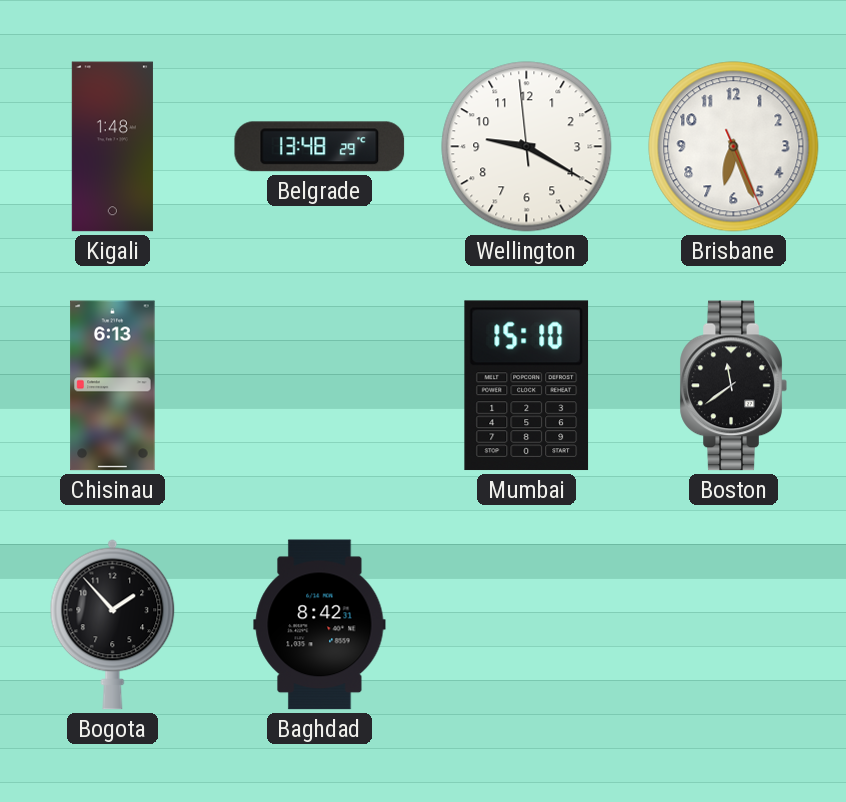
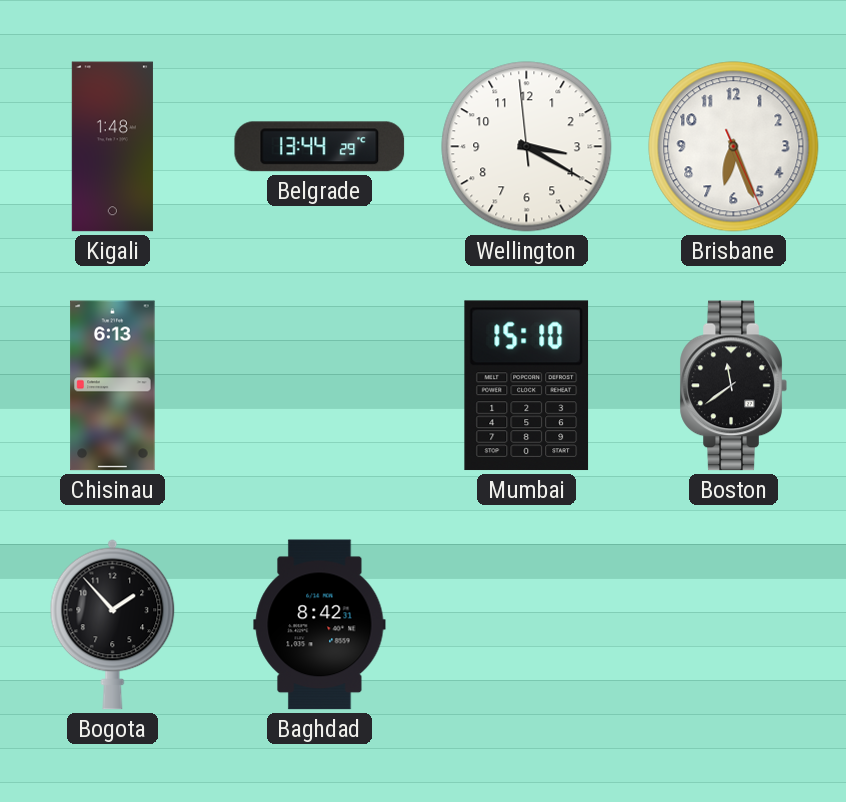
Belgrade: 13:48 -> 13:44
Wellington: 9:19 -> 3:19
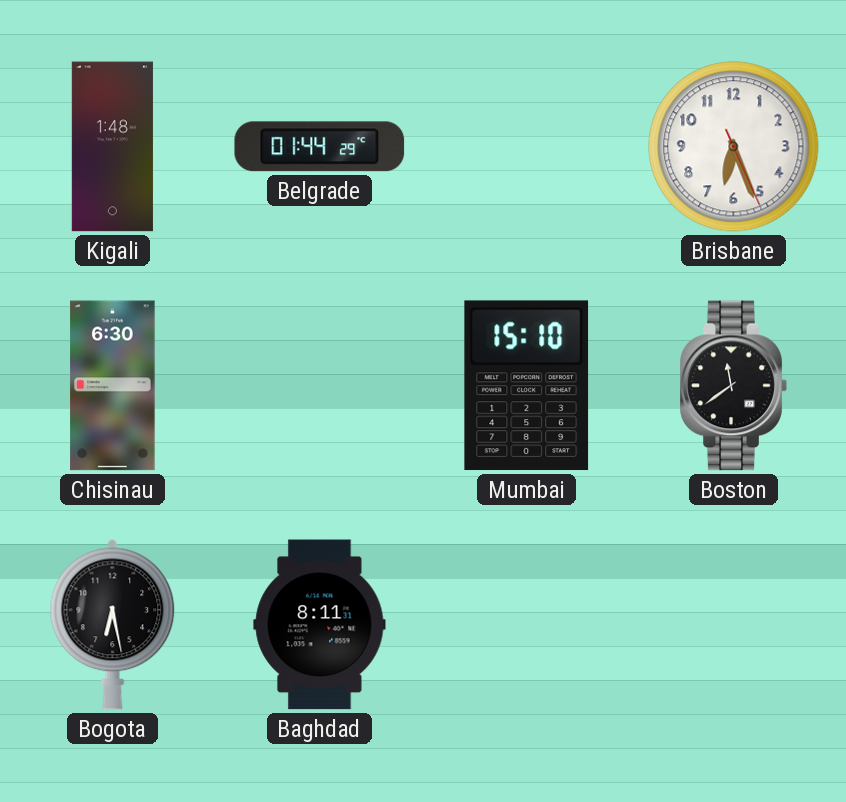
Belgrade: 13:44 -> 01:44
Wellington: 3:19 -> none
Chisinau: 6:13 -> 6:30
Bogota: 1:53 -> 6:28
Baghdad: 8:42 -> 8:11
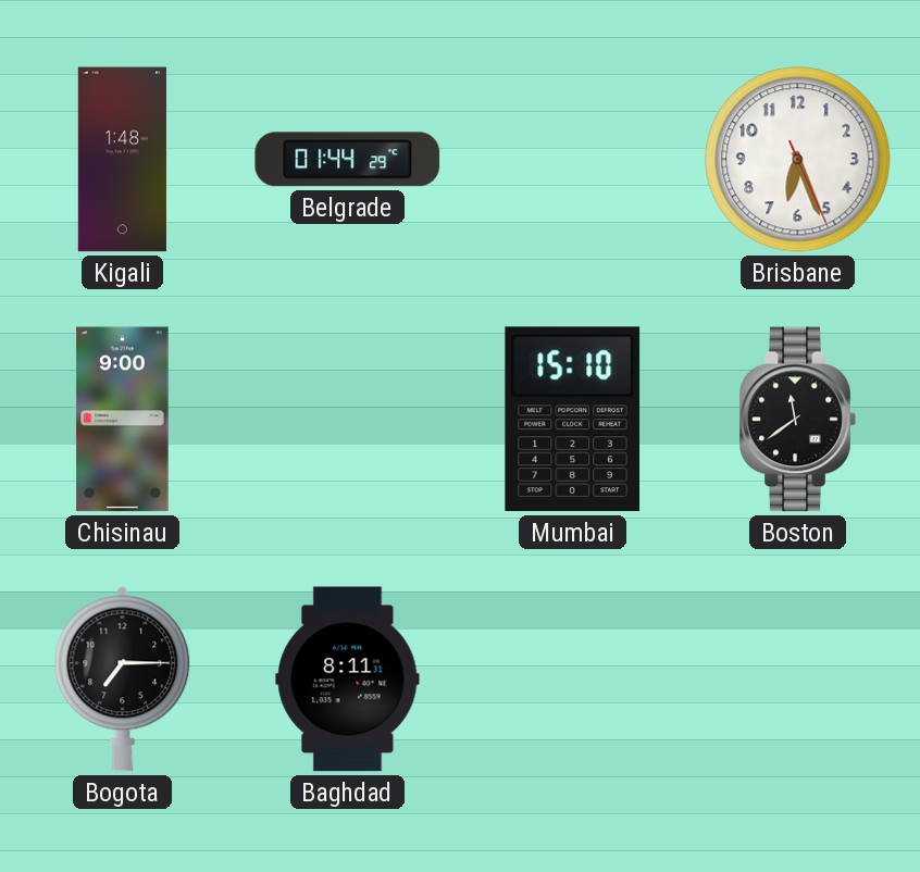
Chisinau: 6:30 -> 9:00
Bogota: 6:28 -> 7:15
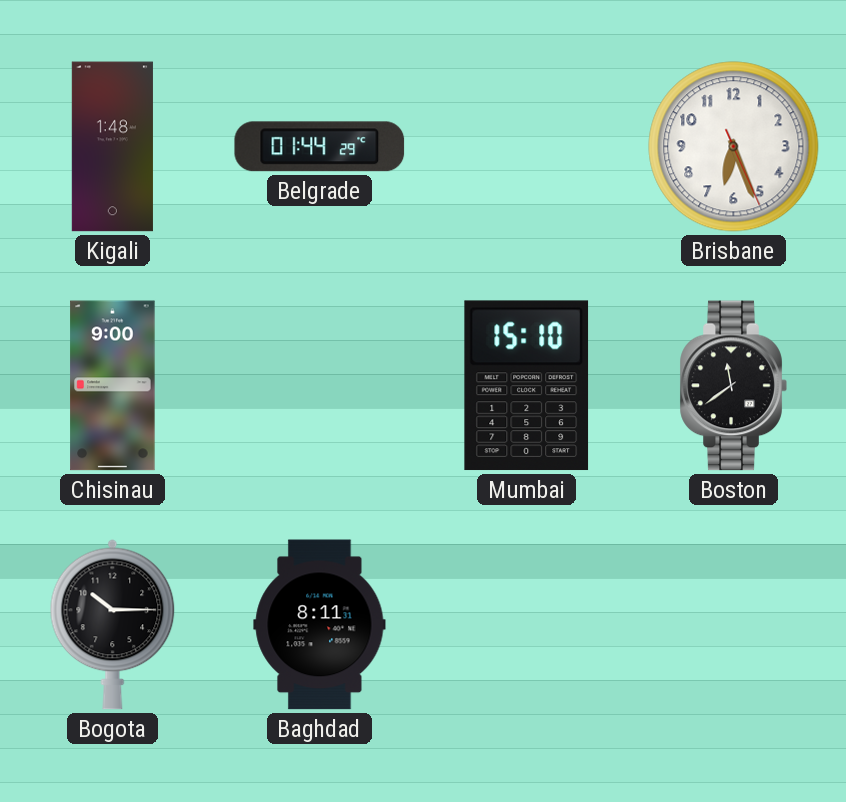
Bogota: 7:15 -> 10:15
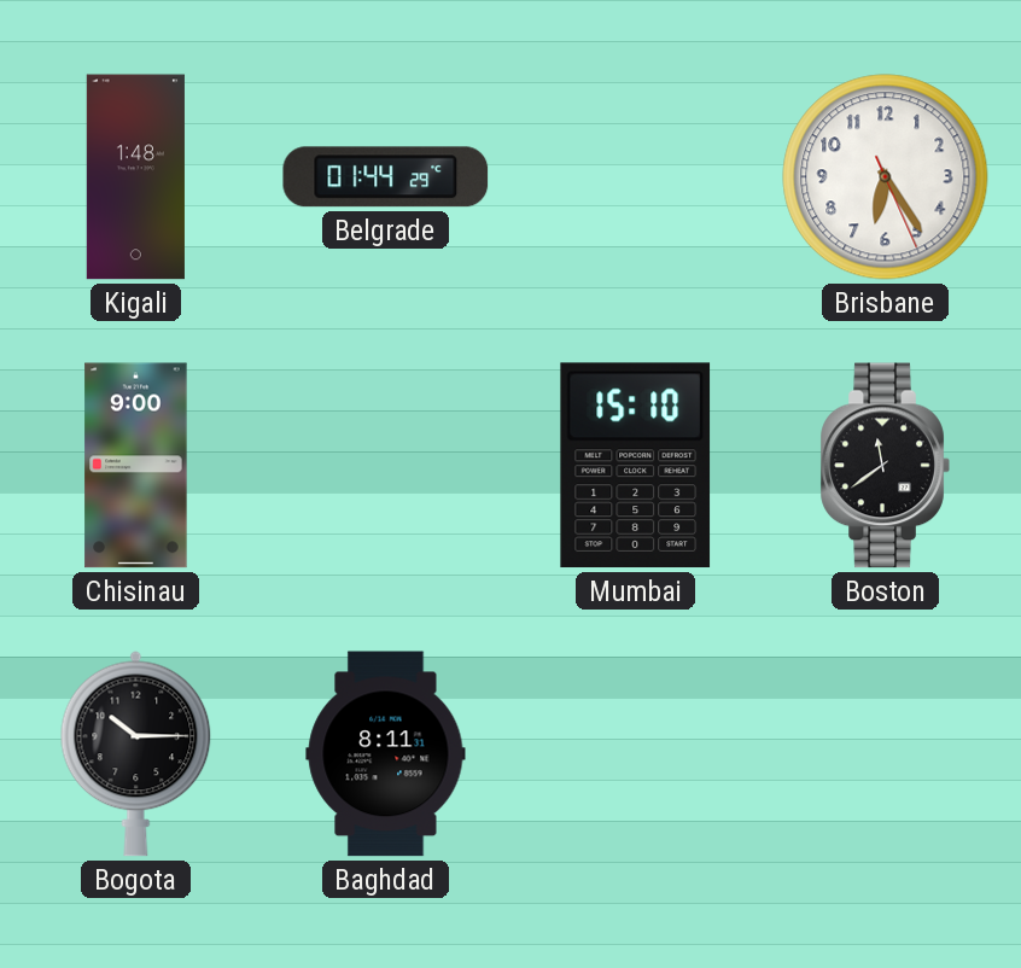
Brisbane: 6:26 -> 6:24
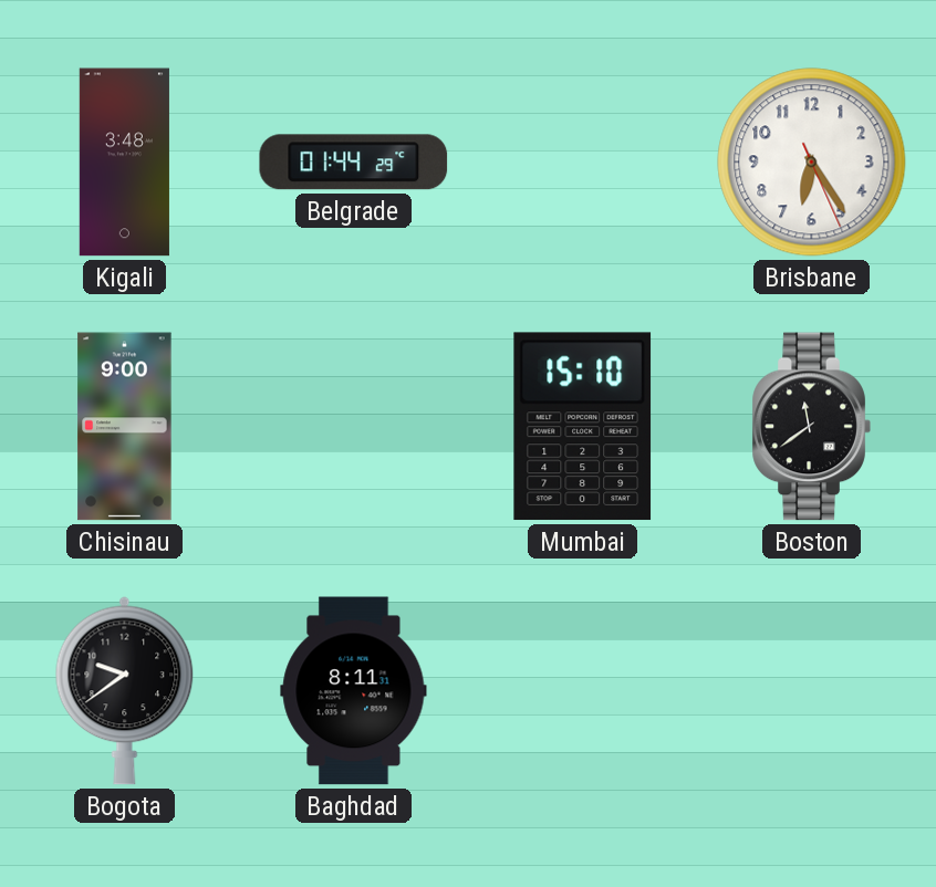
Kigali: 1:48 -> 3:48
Bogota: 10:15 -> 9:39
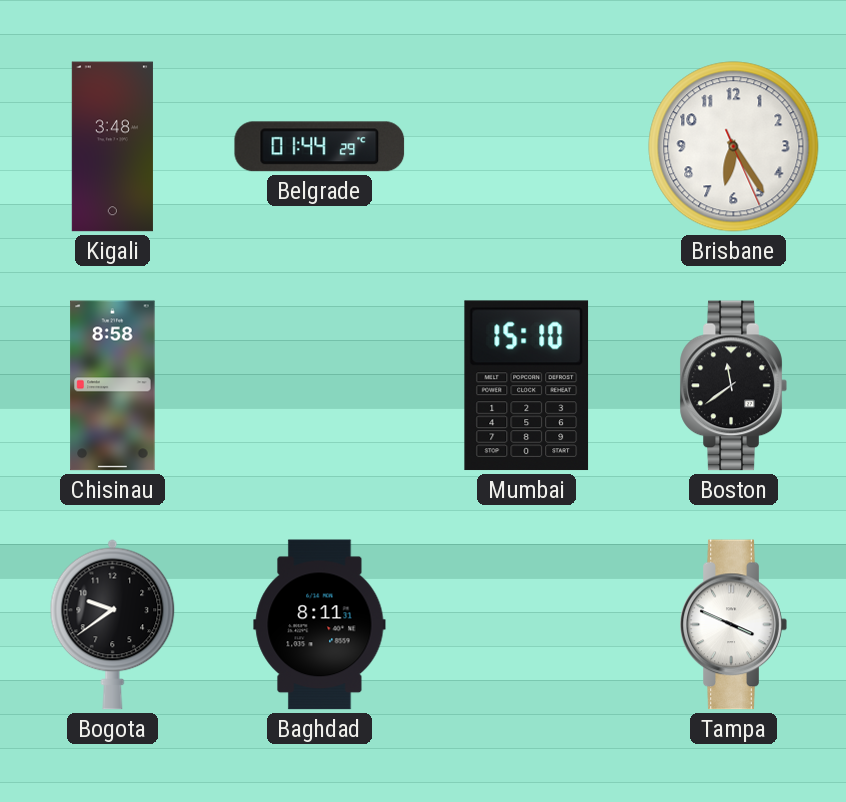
Chisinau: 9:00 -> 8:58
Tampa: none -> 3:49
